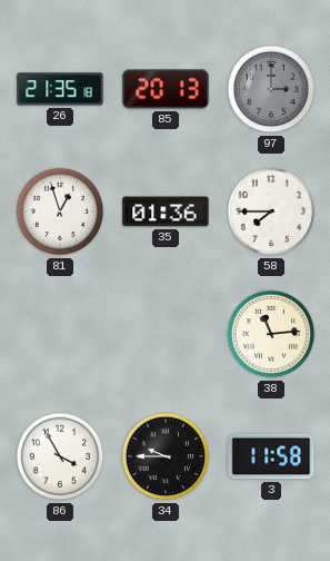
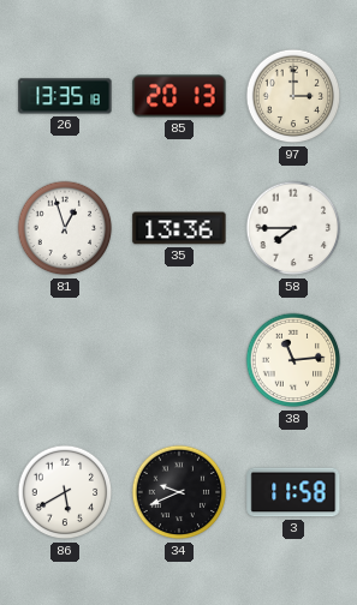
26: 21:35 -> 13:35
97 dial: grey -> cream
35: 01:36 -> 13:36
86: 3:55 -> 5:40
34: 9:45 -> 9:41
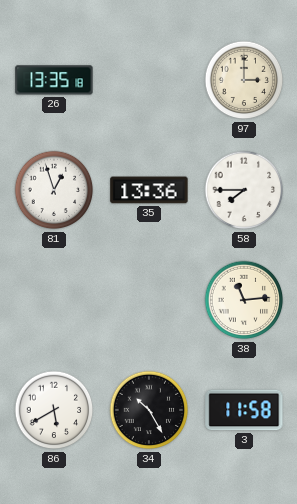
85: 20:13 -> none
34: 9:41 -> 10:25
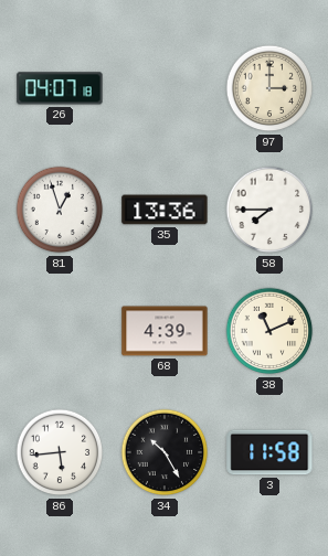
26: 13:35 -> 04:07
68: none -> 4:39
38: 11:14 -> 11:11
86: 5:40 -> 5:44
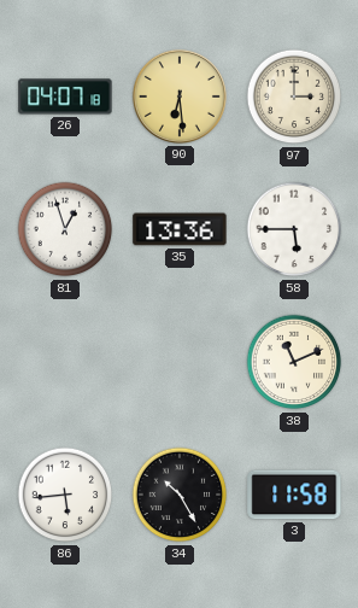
90: none -> 6:29
58: 7:45 -> 5:45
68: 4:39 -> none
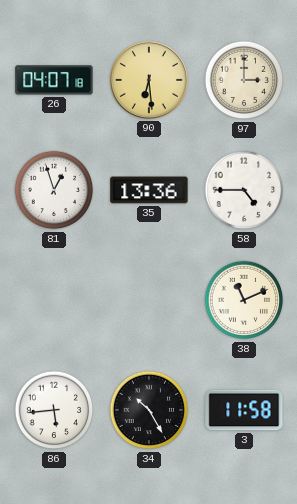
58: 5:45 -> 4:45
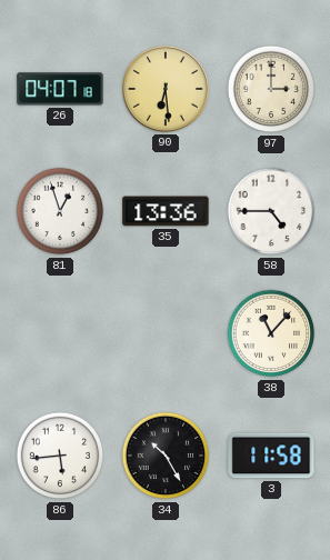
38: 11:11 -> 11:07
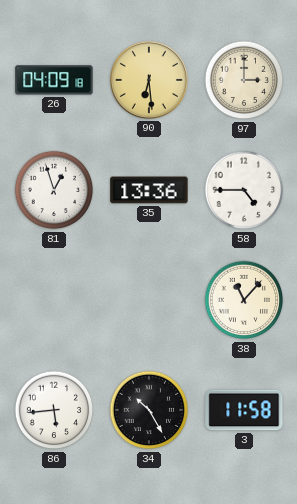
26: 04:07 -> 04:09
